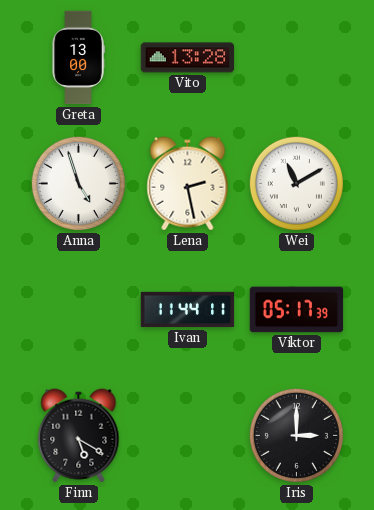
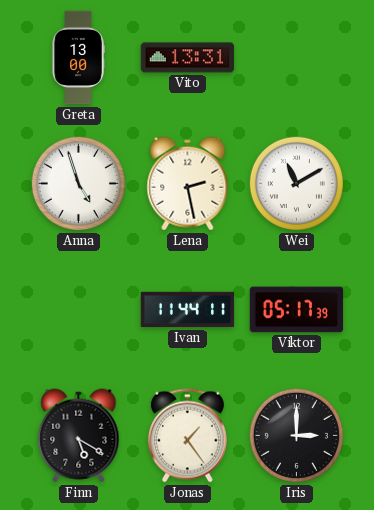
Vito: 13:28 -> 13:31
Jonas: none -> 1:24
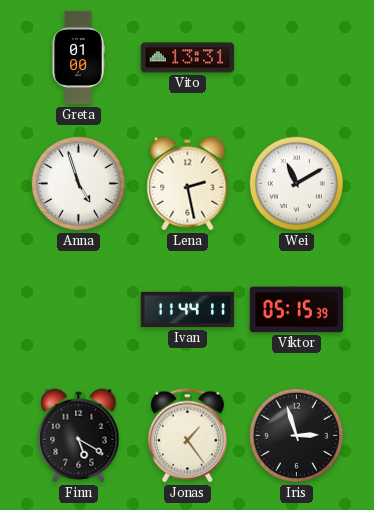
Greta: 13:00 -> 01:00
Viktor: 05:17 -> 05:15
Iris: 3:00 -> 2:57
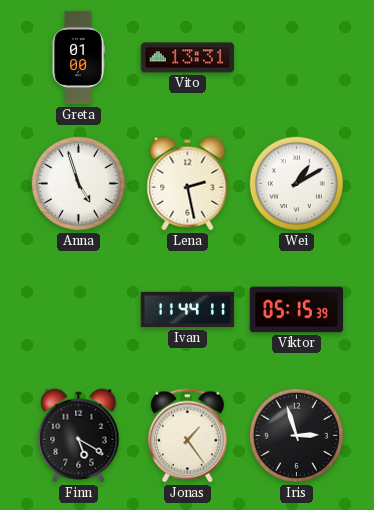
Wei: 11:10 -> 1:10
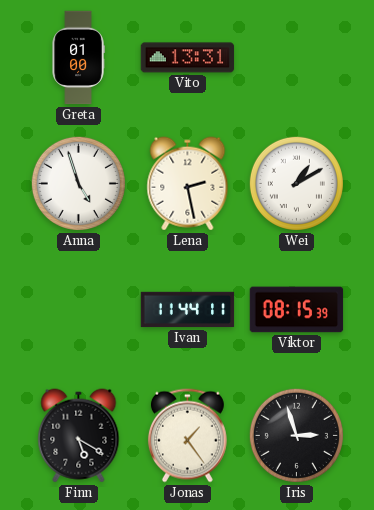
Viktor: 05:15 -> 08:15
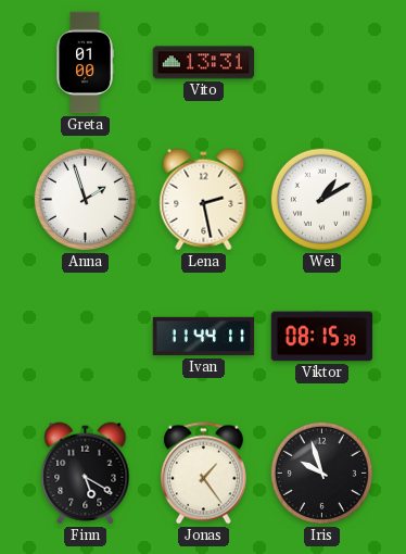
Anna: 4:57 -> 1:57
Iris: 2:57 -> 9:57
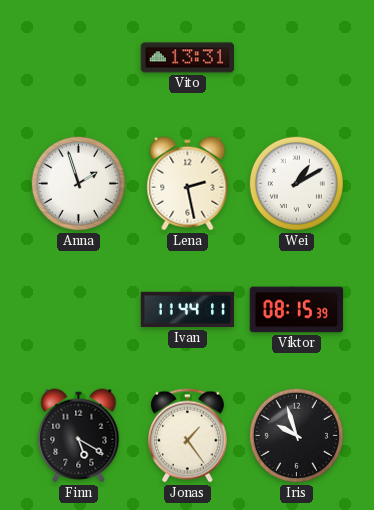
Greta: 01:00 -> none
